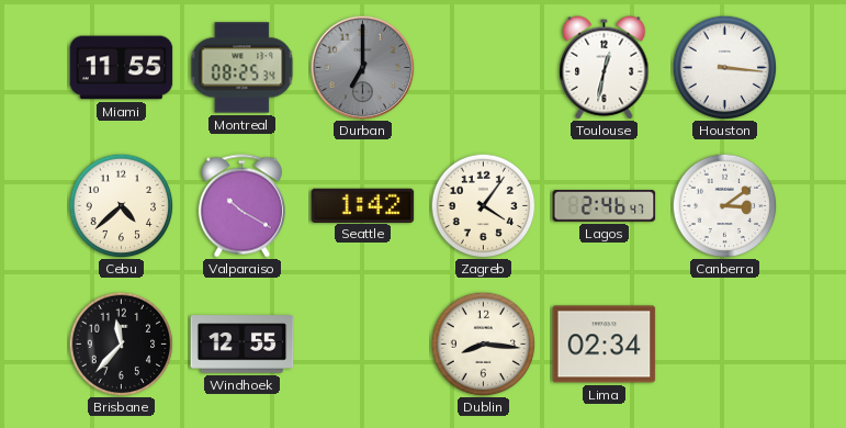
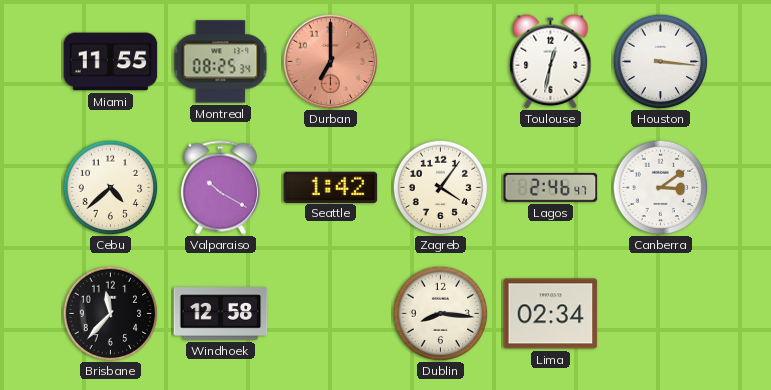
Durban dial: grey -> salmon
Windhoek: 12:55 -> 12:58
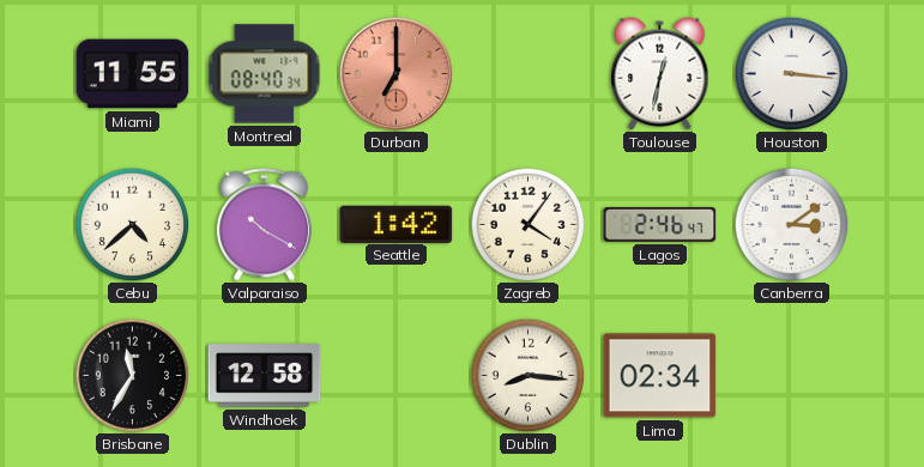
Montreal: 08:25 -> 08:40
Brisbane: 11:37 -> 11:35
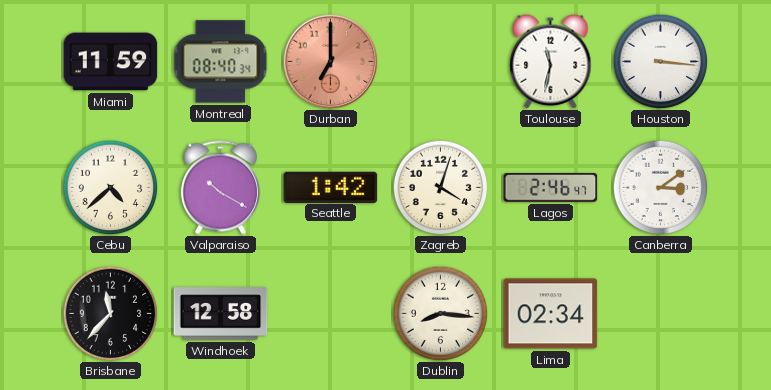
Miami: 11:55 -> 11:59
Toulouse: 12:32 -> 11:32
Zagreb: 4:06 -> 4:03
Brisbane: 11:35 -> 11:37
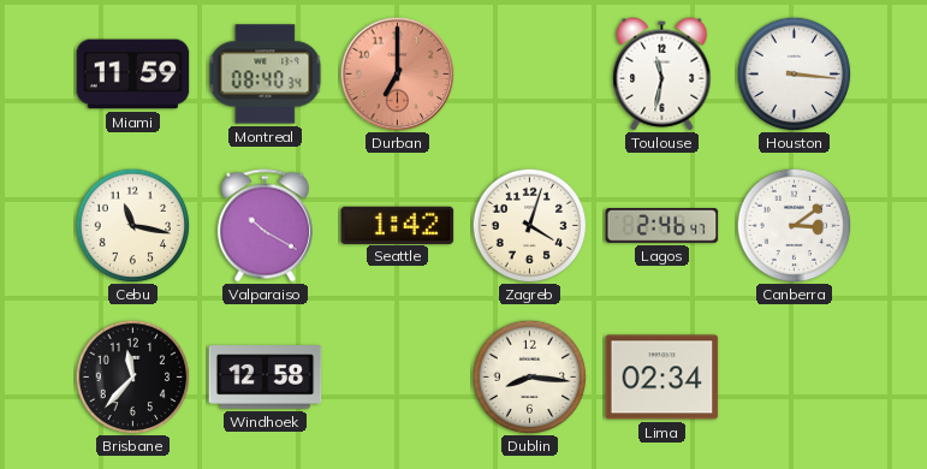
Cebu: 4:38 -> 11:17
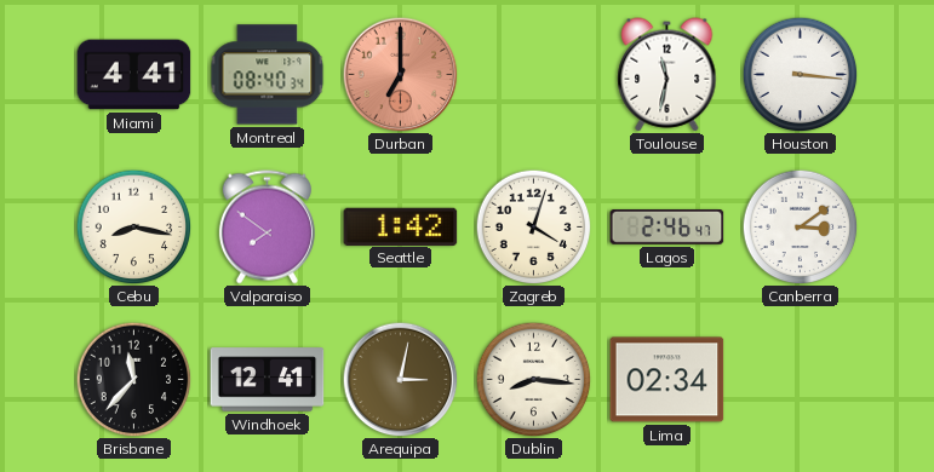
Miami: 11:59 -> 4:41
Cebu: 11:17 -> 8:17
Valparaiso: 10:20 -> 7:51
Windhoek: 12:58 -> 12:41
Arequipa: none -> 3:02
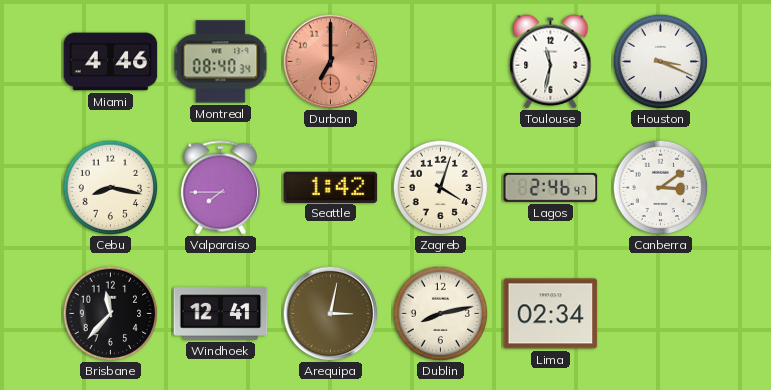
Miami: 4:41 -> 4:46
Houston: 3:16 -> 3:19
Valparaiso: 7:51 -> 7:45
Dublin: 8:16 -> 8:13
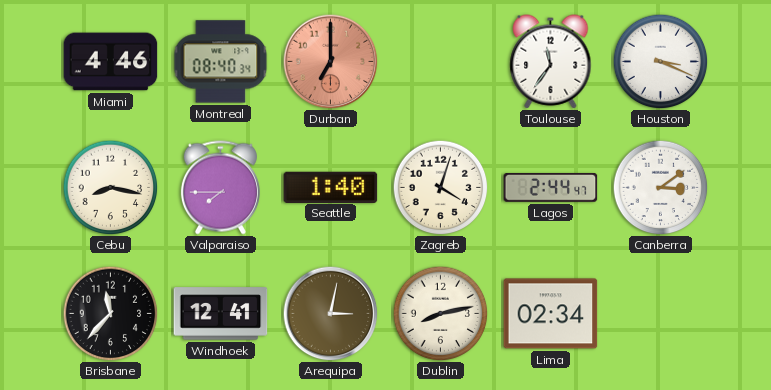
Toulouse: 11:32 -> 11:36
Seattle: 1:42 -> 1:40
Lagos: 2:46 -> 2:44
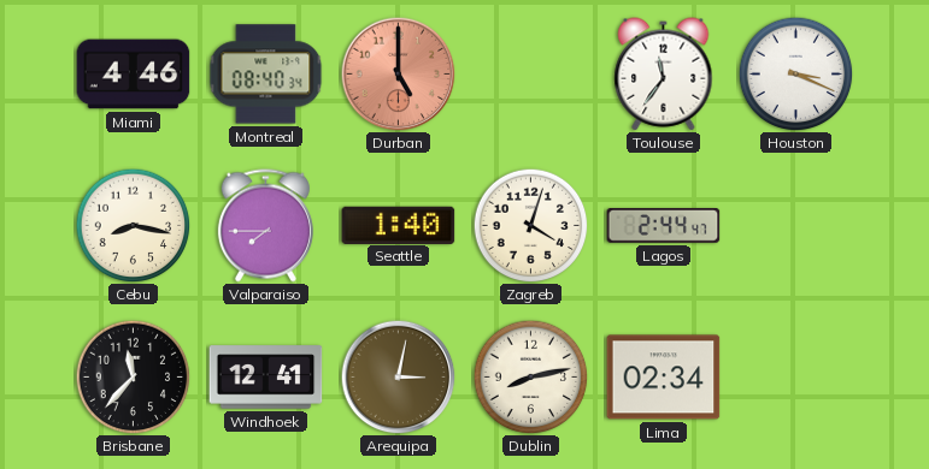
Durban: 7:00 -> 5:00
Canberra: 3:09 -> none
